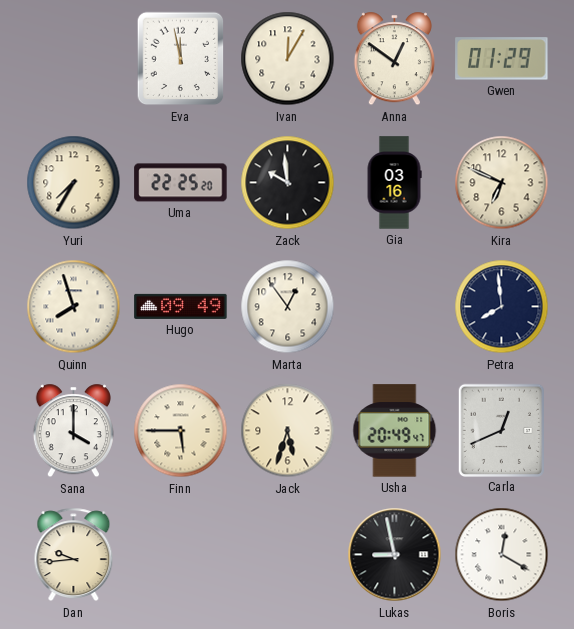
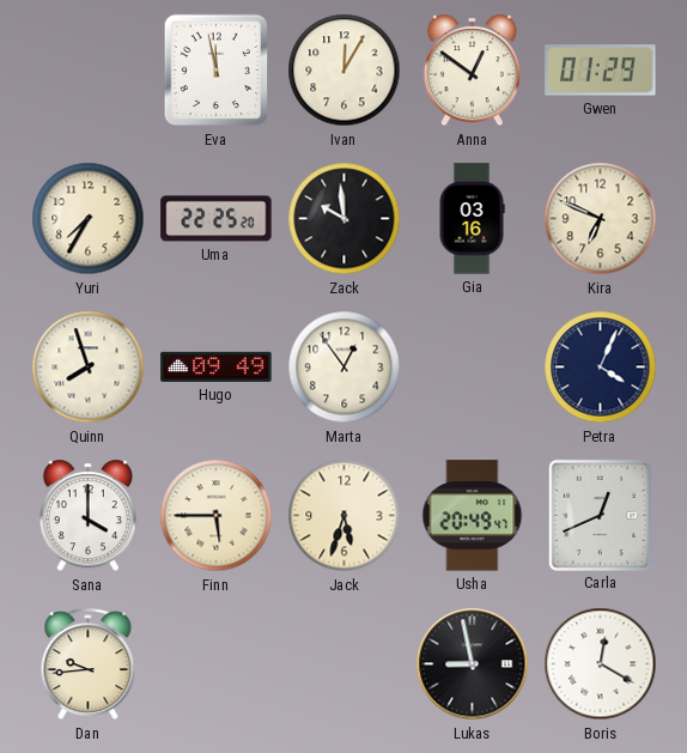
Petra: 7:59 -> 4:04
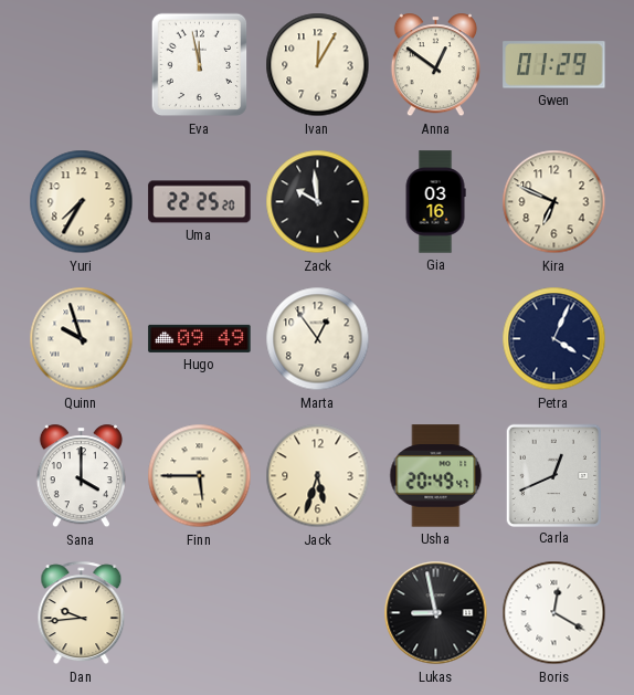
Quinn: 7:57 -> 9:57
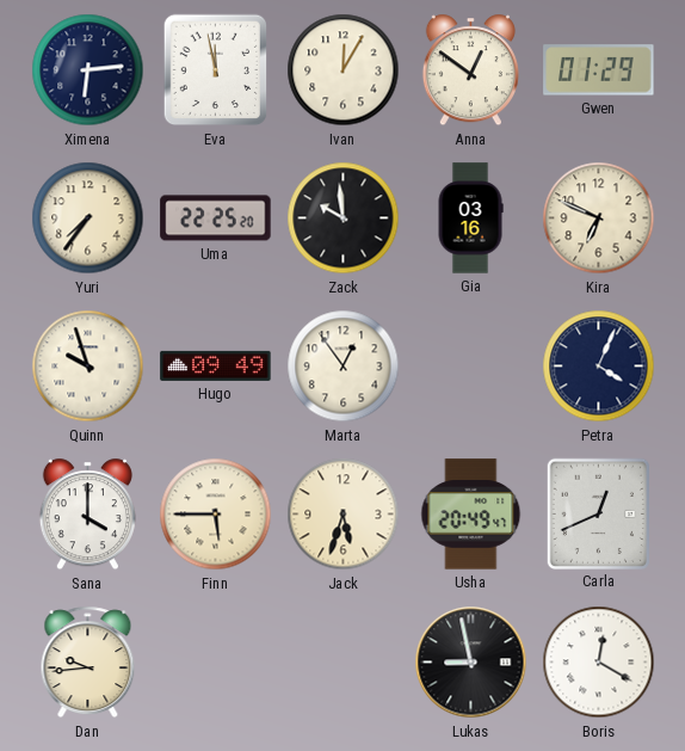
Ximena: none -> 6:14
Yuri: 7:35 -> 7:36
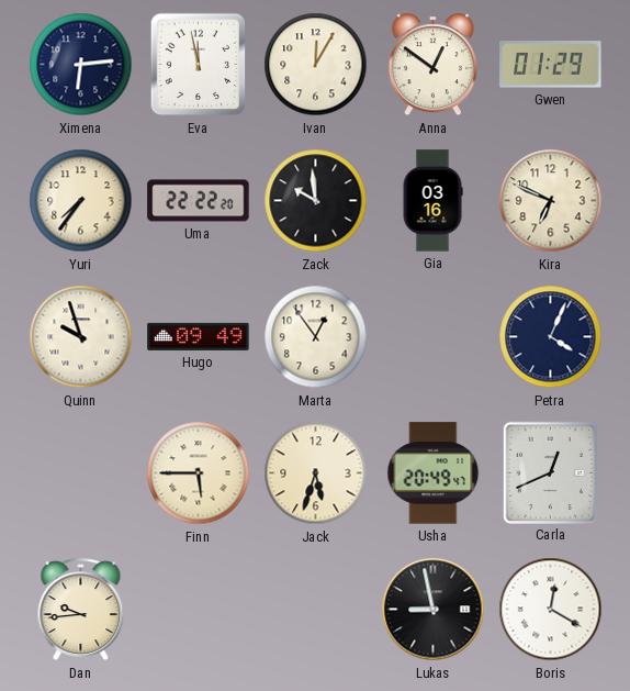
Uma: 22:25 -> 22:22
Sana: 4:00 -> none
